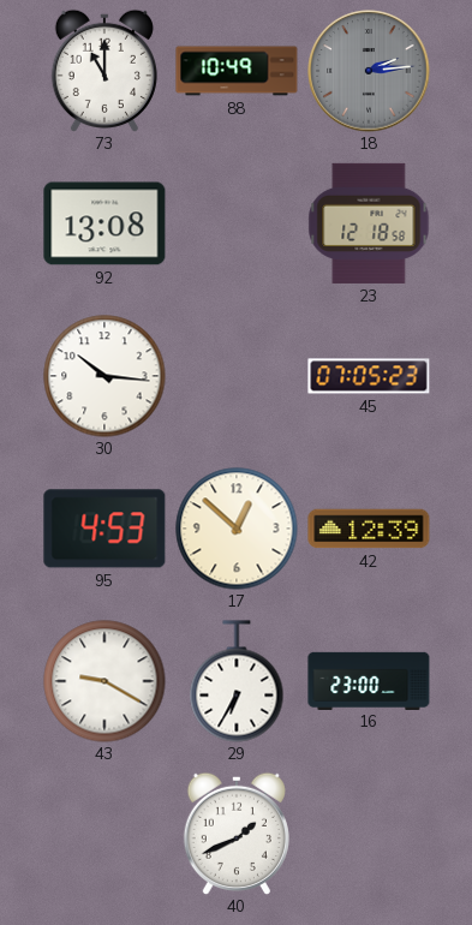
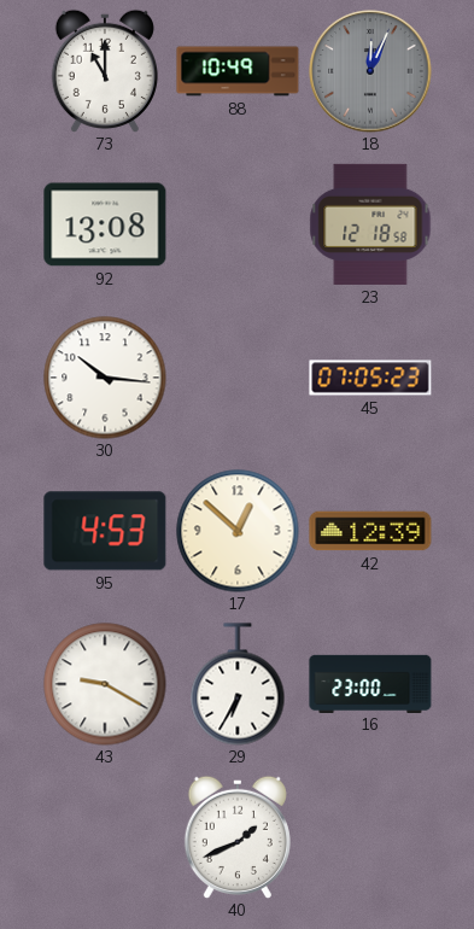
18: 2:14 -> 12:04
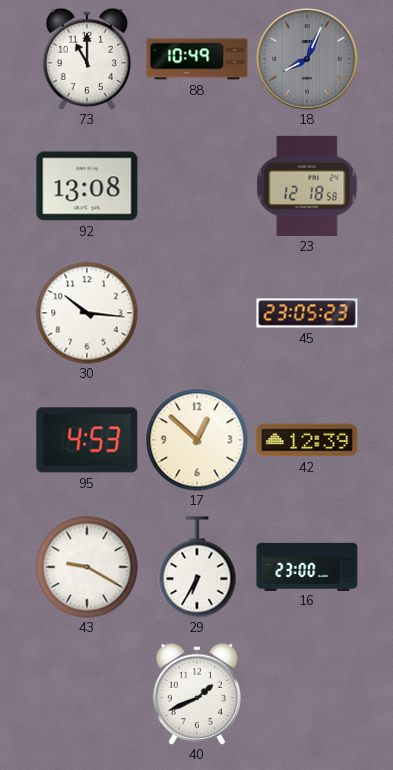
18: 12:04 -> 8:04
45: 07:05 -> 23:05
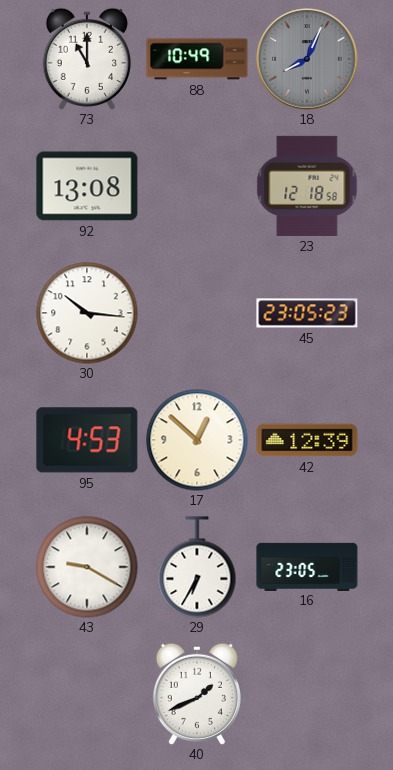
16: 23:00 -> 23:05
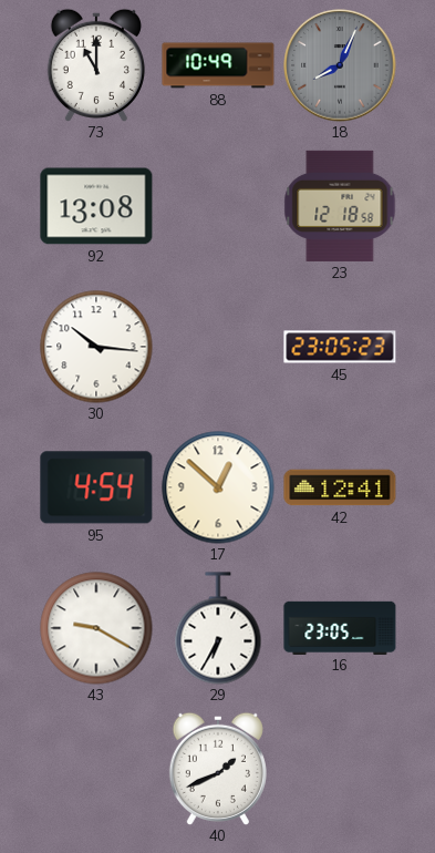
95: 4:53 -> 4:54
42: 12:39 -> 12:41
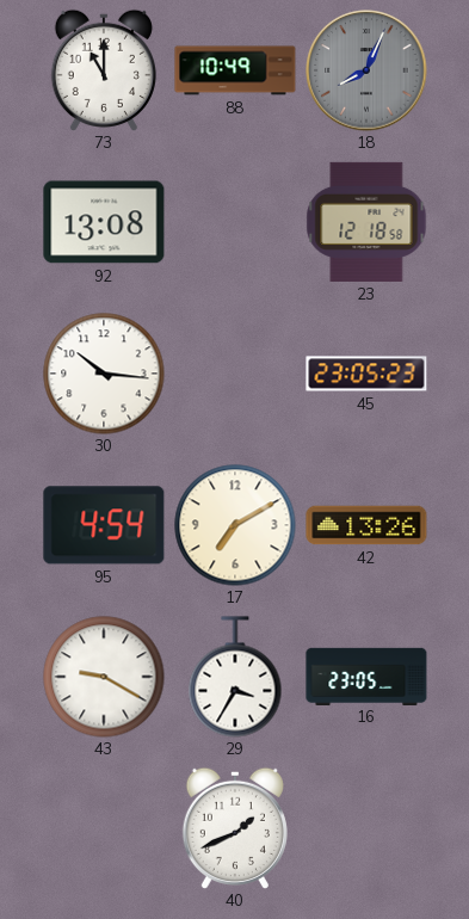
17: 12:52 -> 7:10
42: 12:41 -> 13:26
29: 6:35 -> 3:35
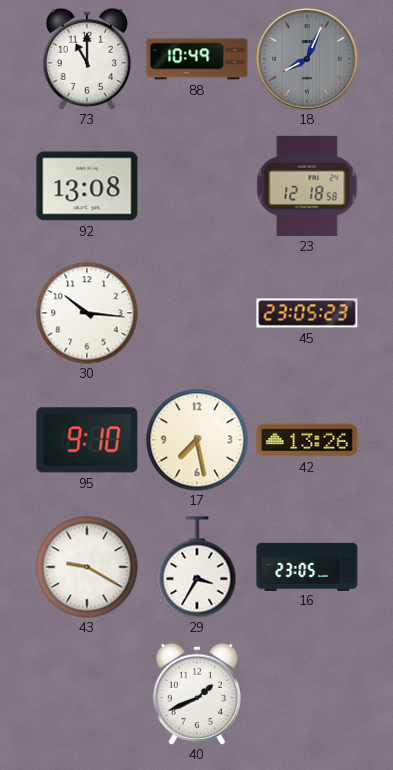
95: 4:54 -> 9:10
17: 7:10 -> 7:28
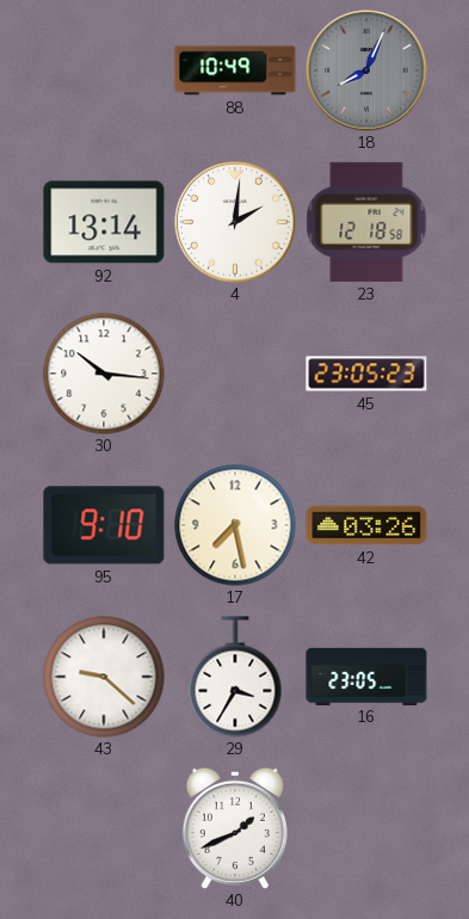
73: 11:00 -> none
92: 13:08 -> 13:14
4: none -> 2:01
42: 13:26 -> 03:26
43: 9:20 -> 9:22
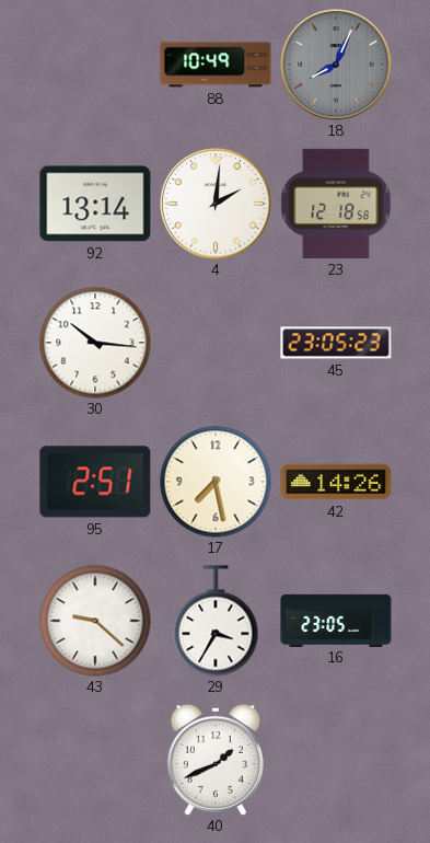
95: 9:10 -> 2:51
42: 03:26 -> 14:26
